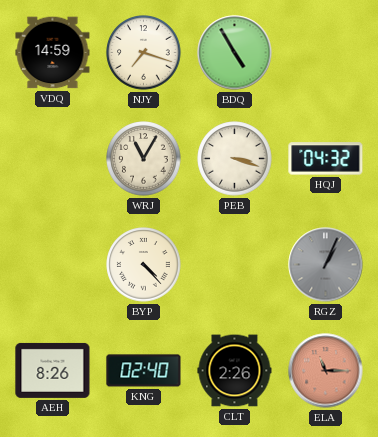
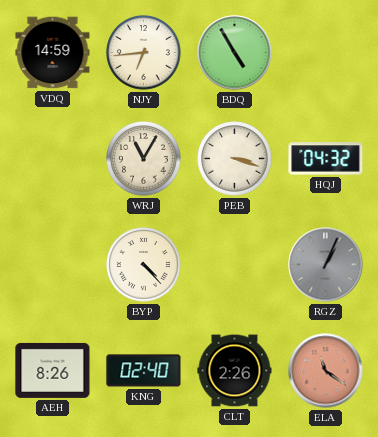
NJY: 7:18 -> 6:44
ELA: 11:15 -> 11:21
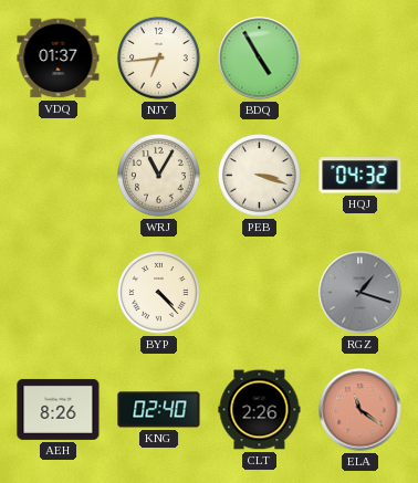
VDQ: 14:59 -> 01:37
RGZ: 1:04 -> 1:18
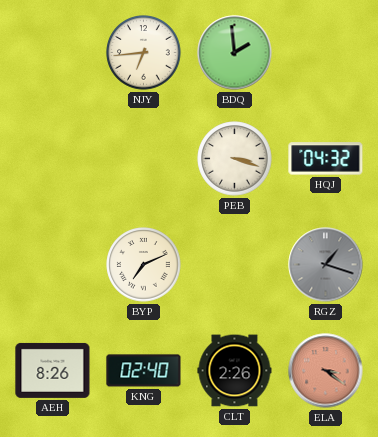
VDQ: 01:37 -> none
BDQ: 4:55 -> 1:59
WRJ: 11:05 -> none
BYP: 4:23 -> 7:11
ELA: 11:21 -> 3:21
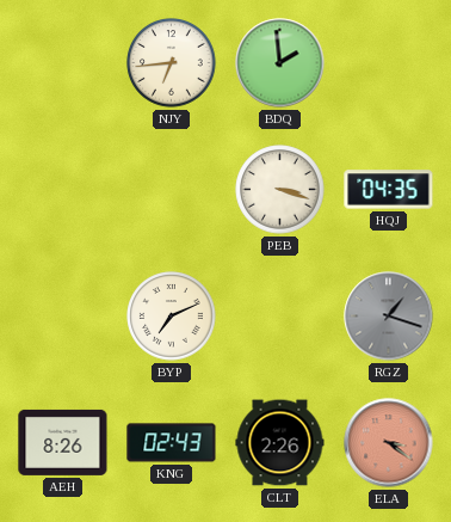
HQJ: 04:32 -> 04:35
KNG: 02:40 -> 02:43
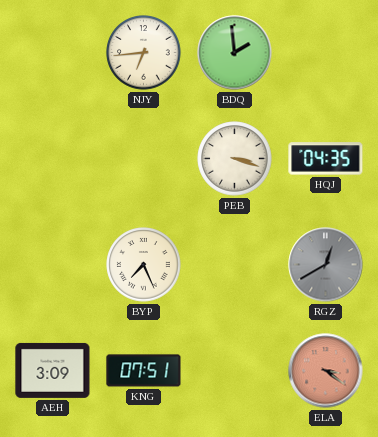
BYP: 7:11 -> 7:26
RGZ: 1:18 -> 12:40
AEH: 8:26 -> 3:09
KNG: 02:43 -> 07:51
CLT: 2:26 -> none
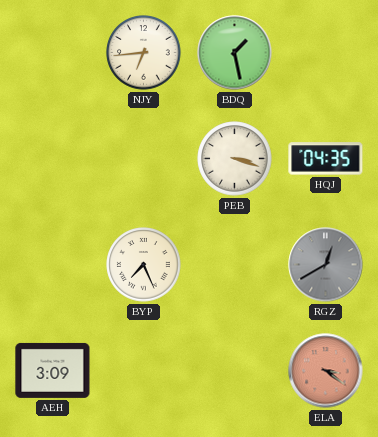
BDQ: 1:59 -> 1:28
KNG: 07:51 -> none
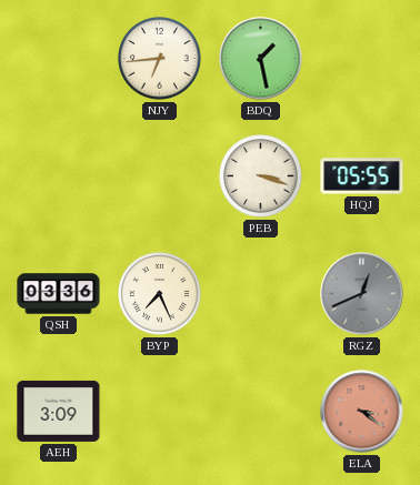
HQJ: 04:35 -> 05:55
QSH: none -> 03:36
RGZ: 12:40 -> 12:41
